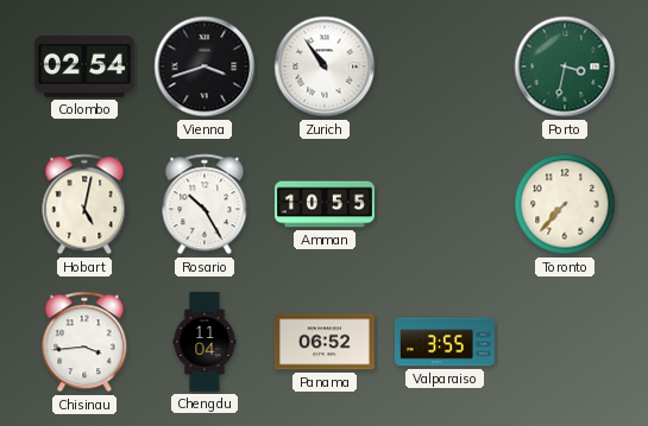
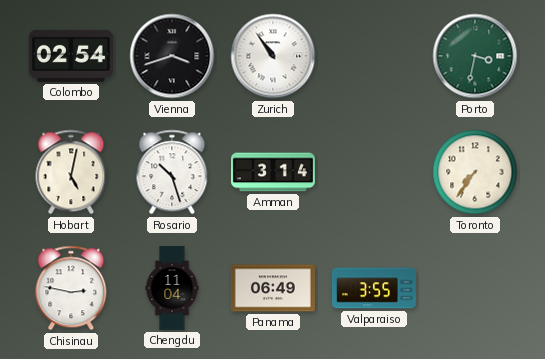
Rosario: 10:25 -> 10:27
Amman: 10:55 -> 3:14
Toronto: 7:37 -> 7:36
Chisinau: 3:44 -> 2:47
Panama: 06:52 -> 06:49
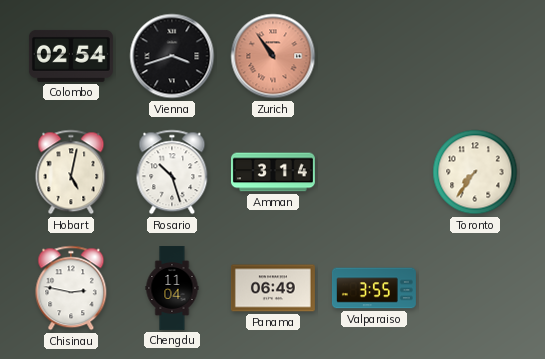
Zurich dial: white -> salmon
Porto: 3:32 -> none
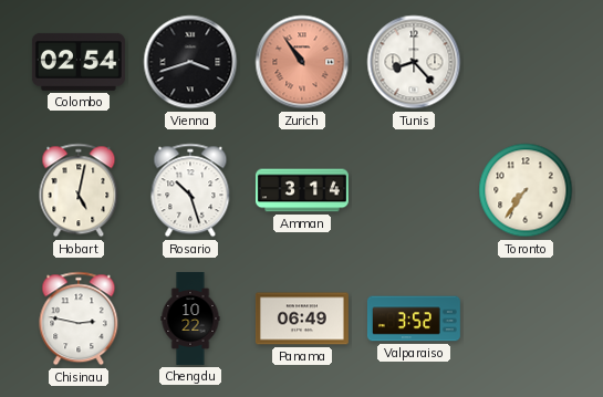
Tunis: none -> 8:23
Chengdu: 11:04 -> 10:22
Valparaiso: 3:55 -> 3:52
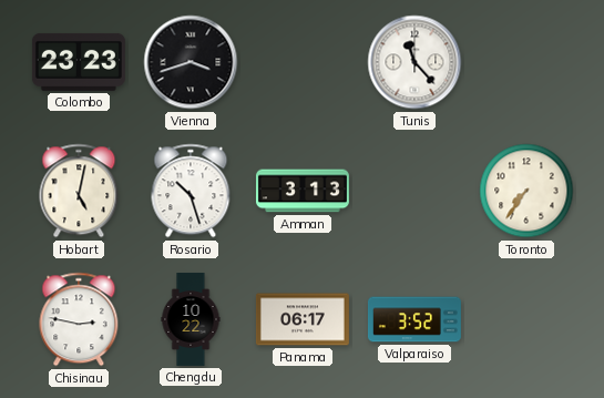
Colombo: 02:54 -> 23:23
Zurich: 10:54 -> none
Tunis: 8:23 -> 11:23
Amman: 3:14 -> 3:13
Panama: 06:49 -> 06:17
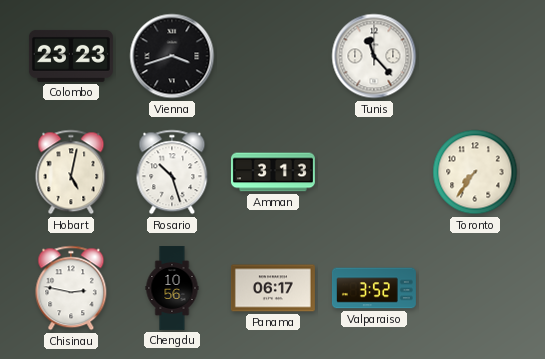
Chengdu: 10:22 -> 10:56
